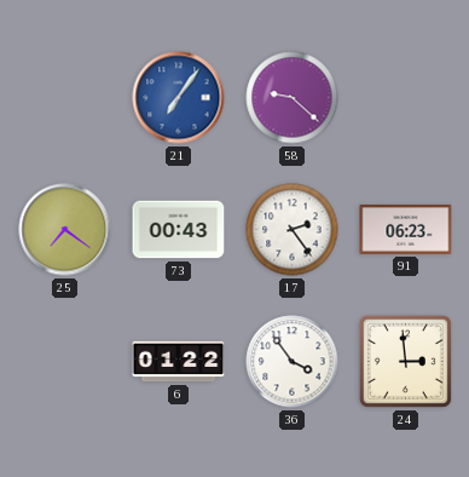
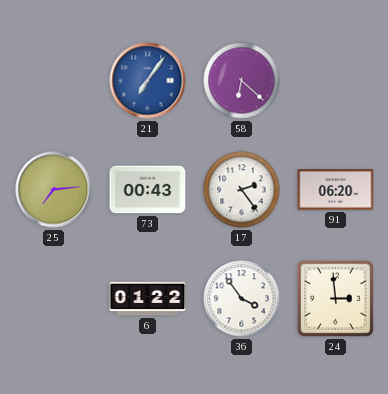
58: 9:22 -> 6:22
25: 7:21 -> 7:14
91: 06:23 -> 06:20
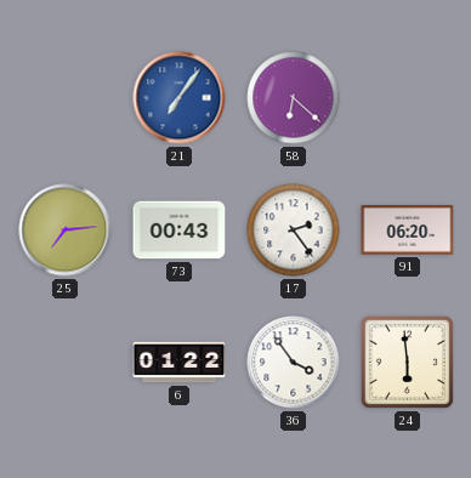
24: 2:59 -> 5:59
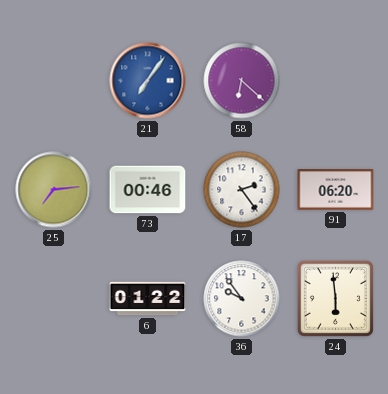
73: 00:43 -> 00:46
36: 3:54 -> 9:54
